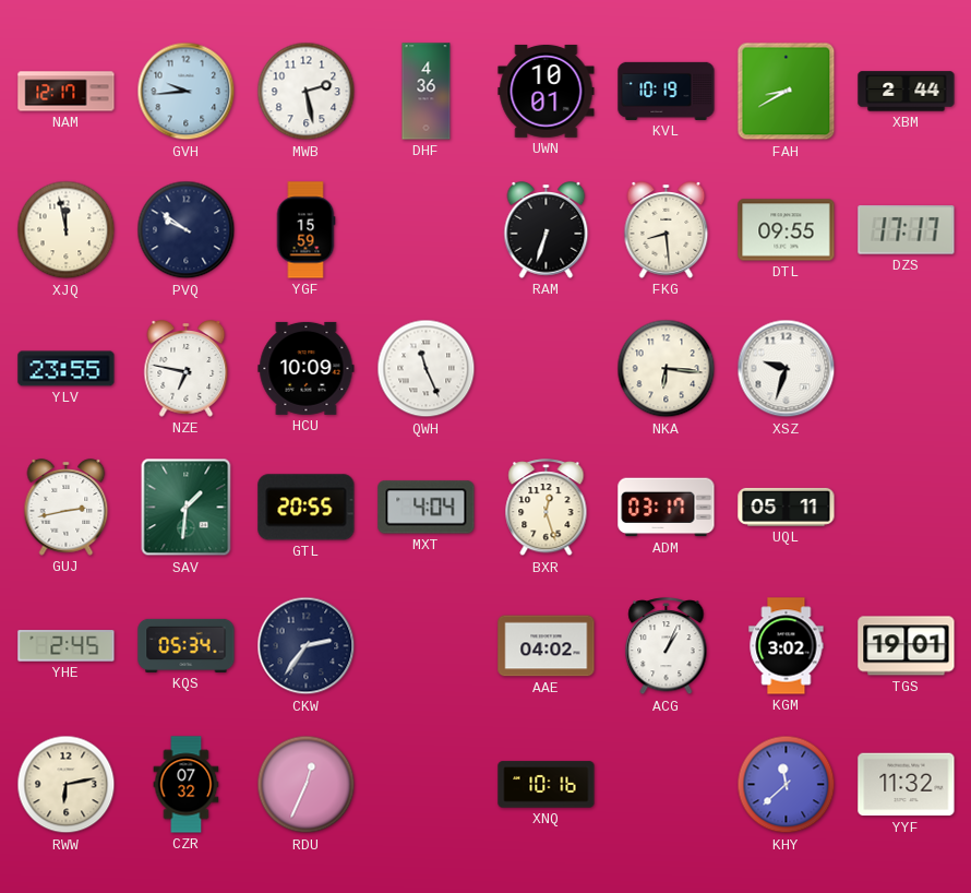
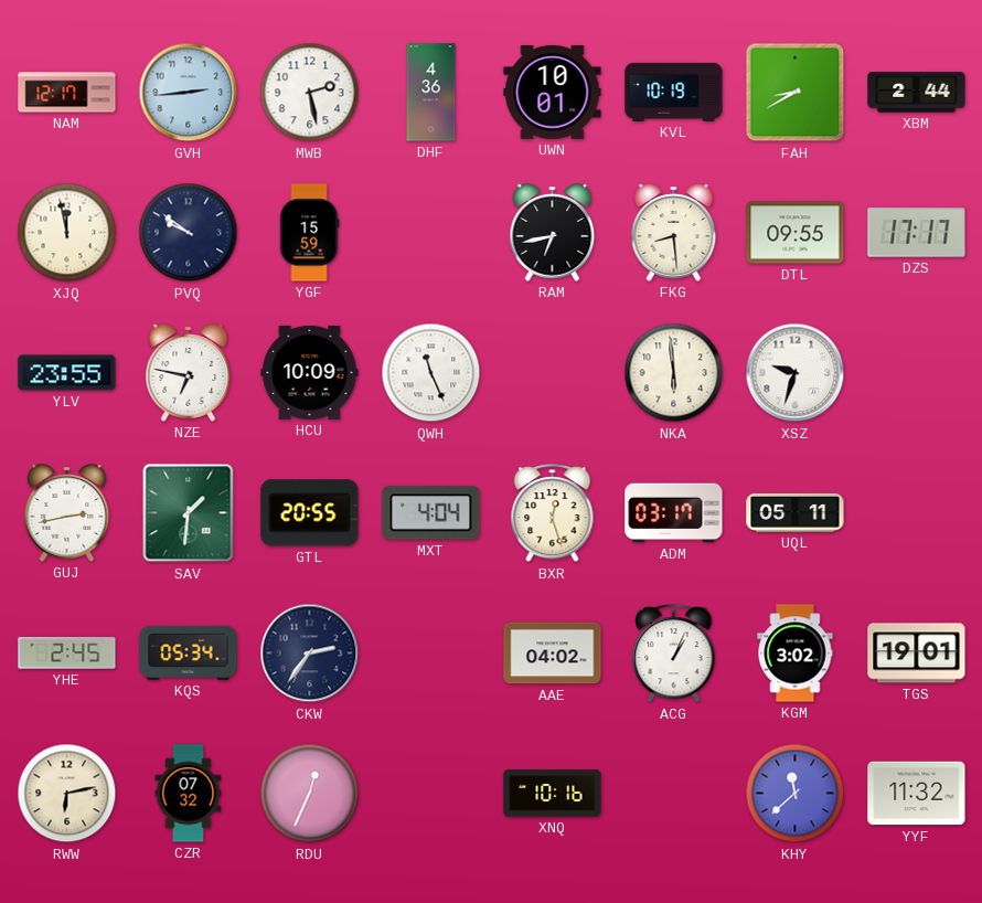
GVH: 9:44 -> 2:44
RAM: 6:33 -> 6:43
NKA: 6:16 -> 5:59
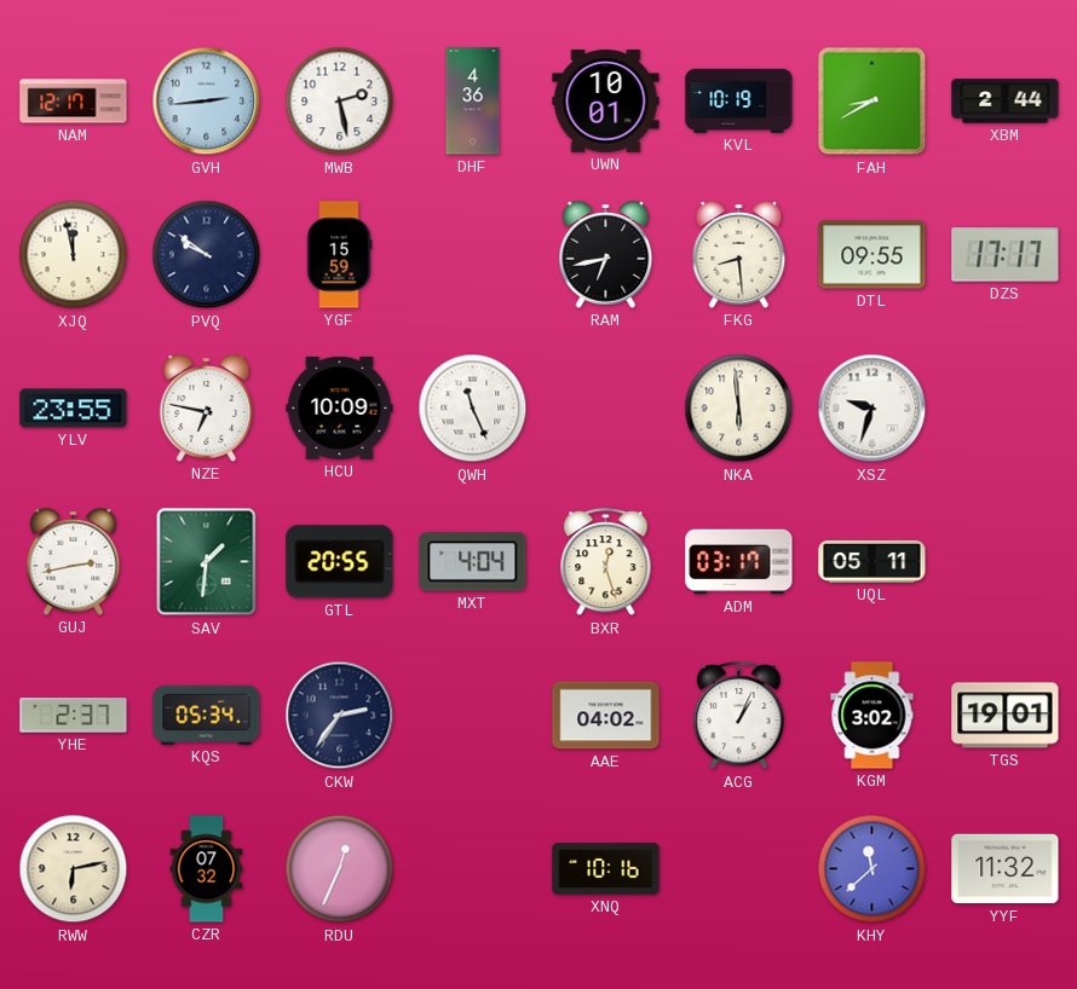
YHE: 2:45 -> 2:37
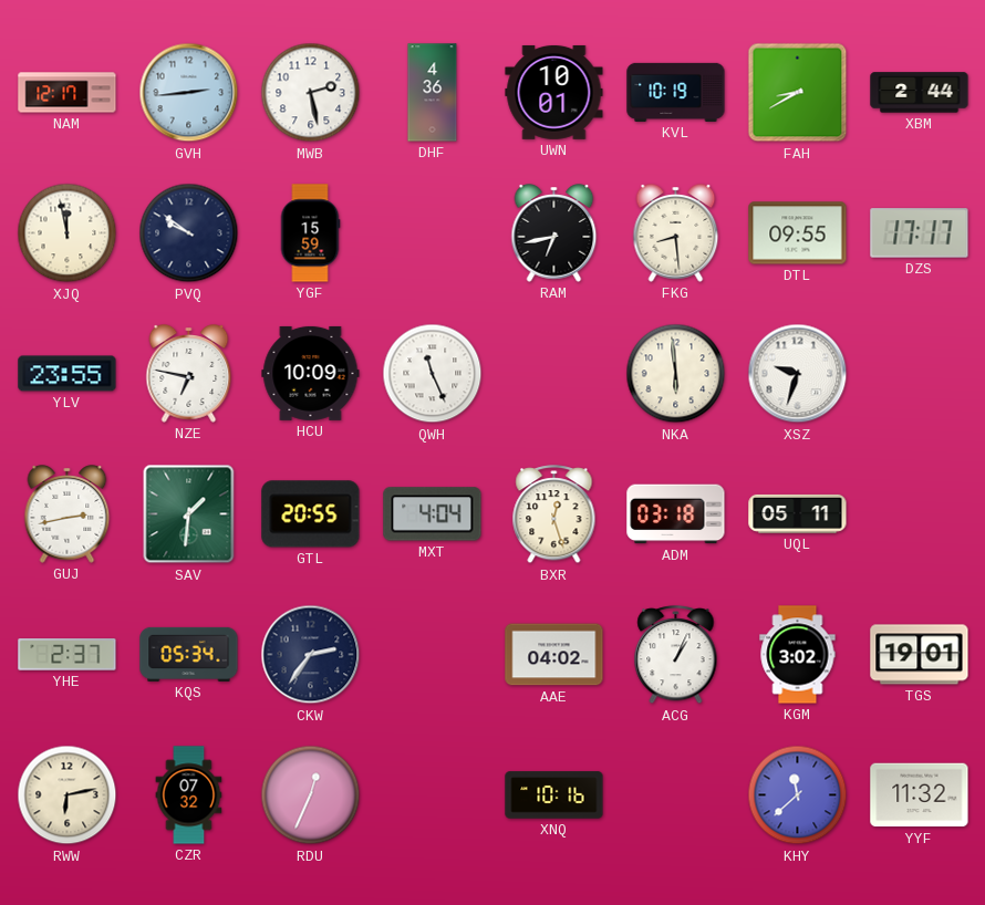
ADM: 03:17 -> 03:18
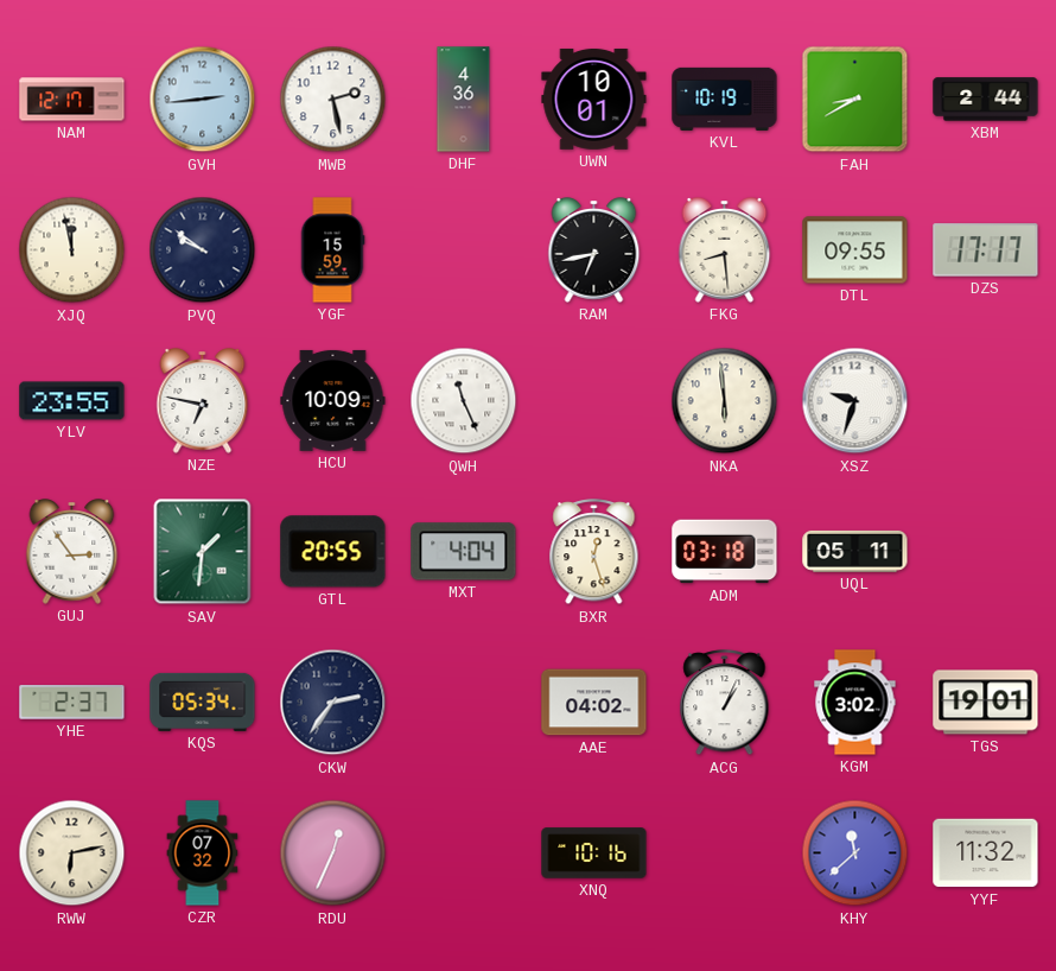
GUJ: 2:43 -> 2:54
